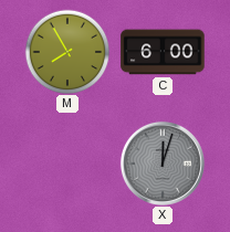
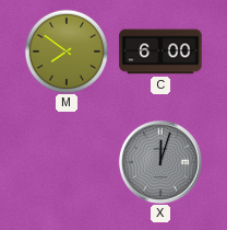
M: 7:55 -> 7:51
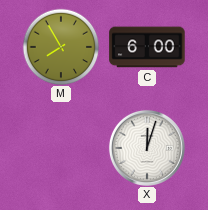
M: 7:51 -> 7:55
X dial: grey -> white
